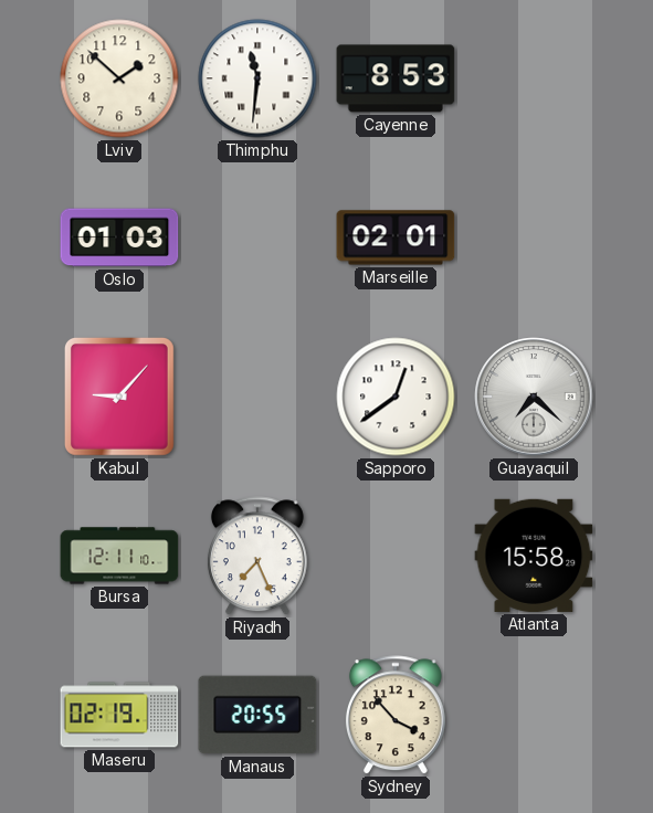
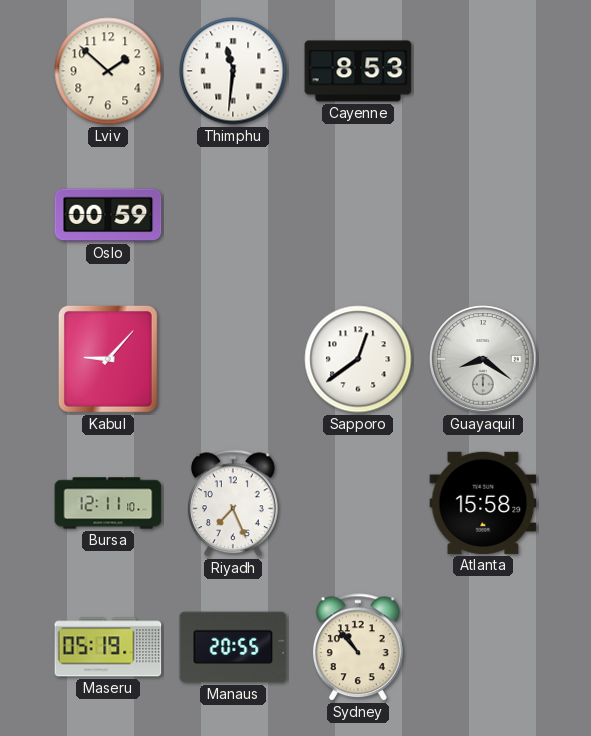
Oslo: 01:03 -> 00:59
Marseille: 02:01 -> none
Guayaquil: 7:22 -> 8:21
Maseru: 02:19 -> 05:19
Sydney: 3:53 -> 10:53
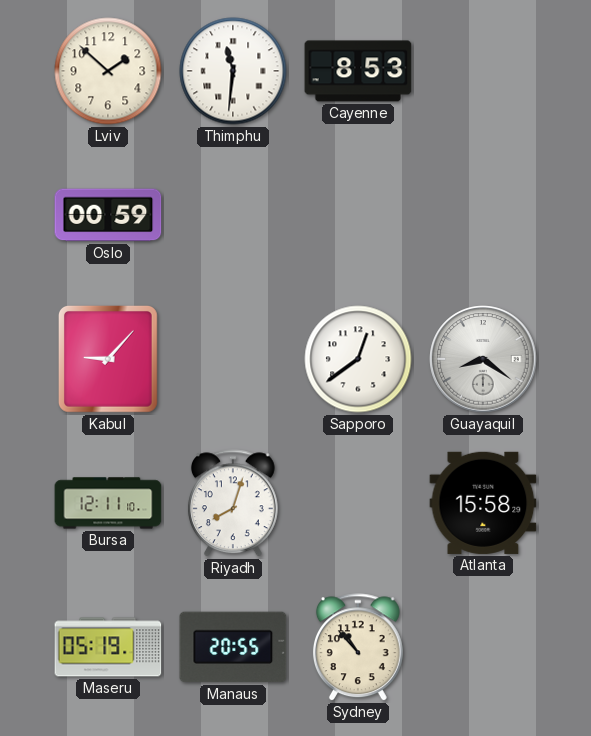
Riyadh: 7:26 -> 8:03
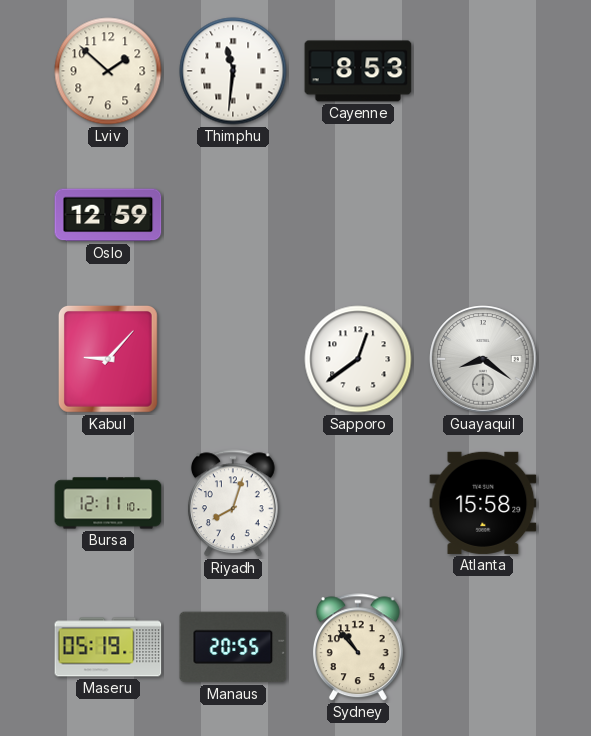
Oslo: 00:59 -> 12:59
